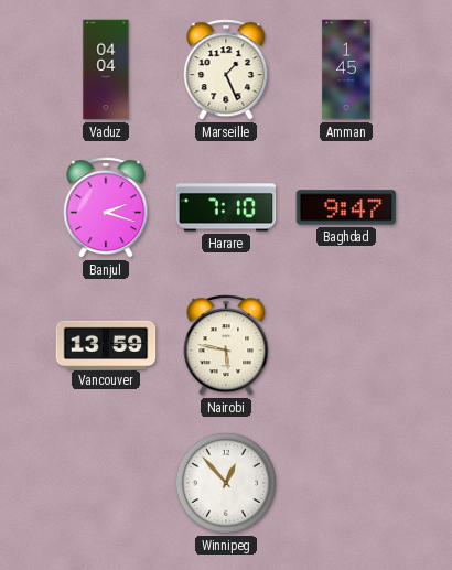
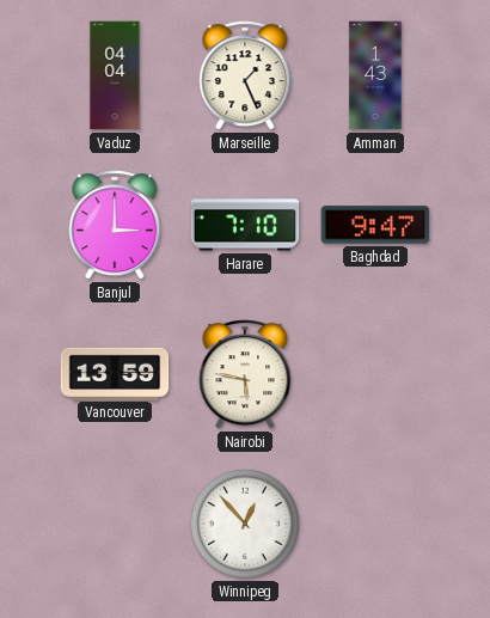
Amman: 1:45 -> 1:43
Banjul: 2:18 -> 3:00
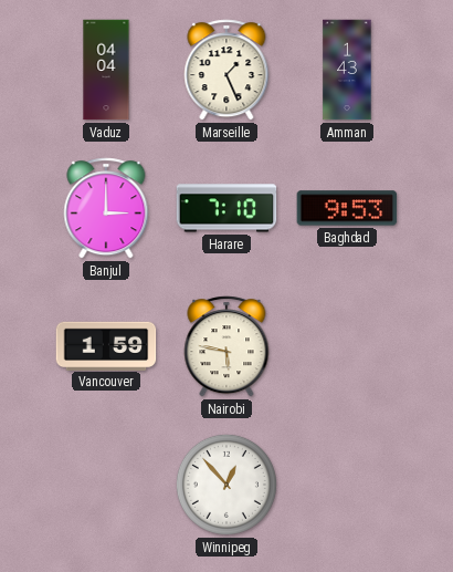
Baghdad: 9:47 -> 9:53
Vancouver: 13:59 -> 1:59
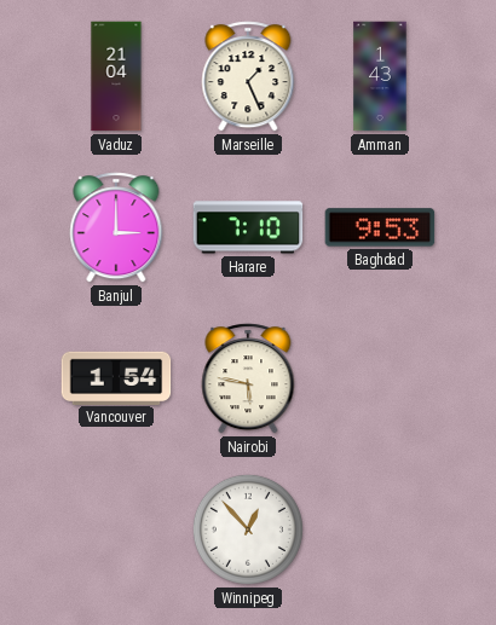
Vaduz: 04:04 -> 21:04
Vancouver: 1:59 -> 1:54
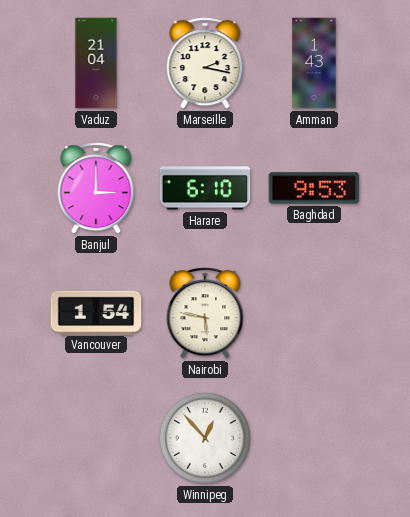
Marseille: 1:26 -> 2:17
Harare: 7:10 -> 6:10
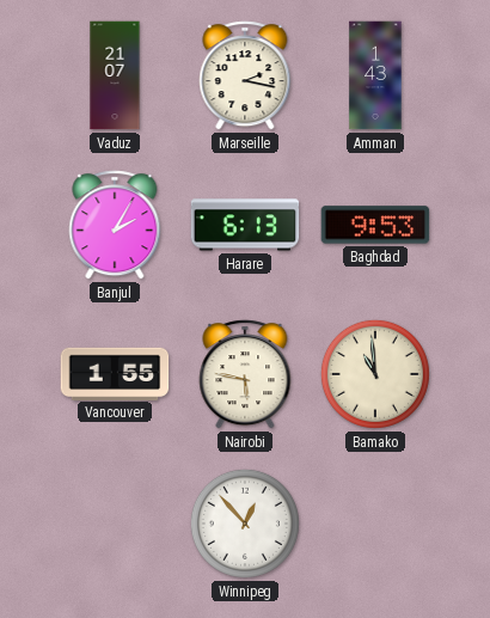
Vaduz: 21:04 -> 21:07
Banjul: 3:00 -> 2:05
Harare: 6:10 -> 6:13
Vancouver: 1:54 -> 1:55
Bamako: none -> 10:59
